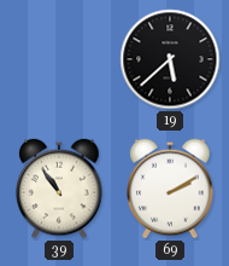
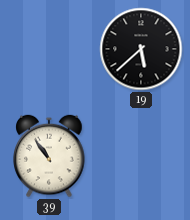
69: 2:10 -> none
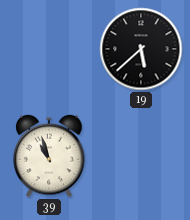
39: 10:54 -> 10:57
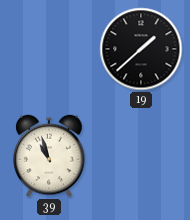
19: 5:38 -> 1:38
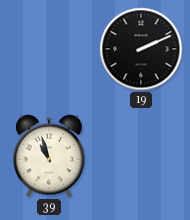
19: 1:38 -> 2:11
